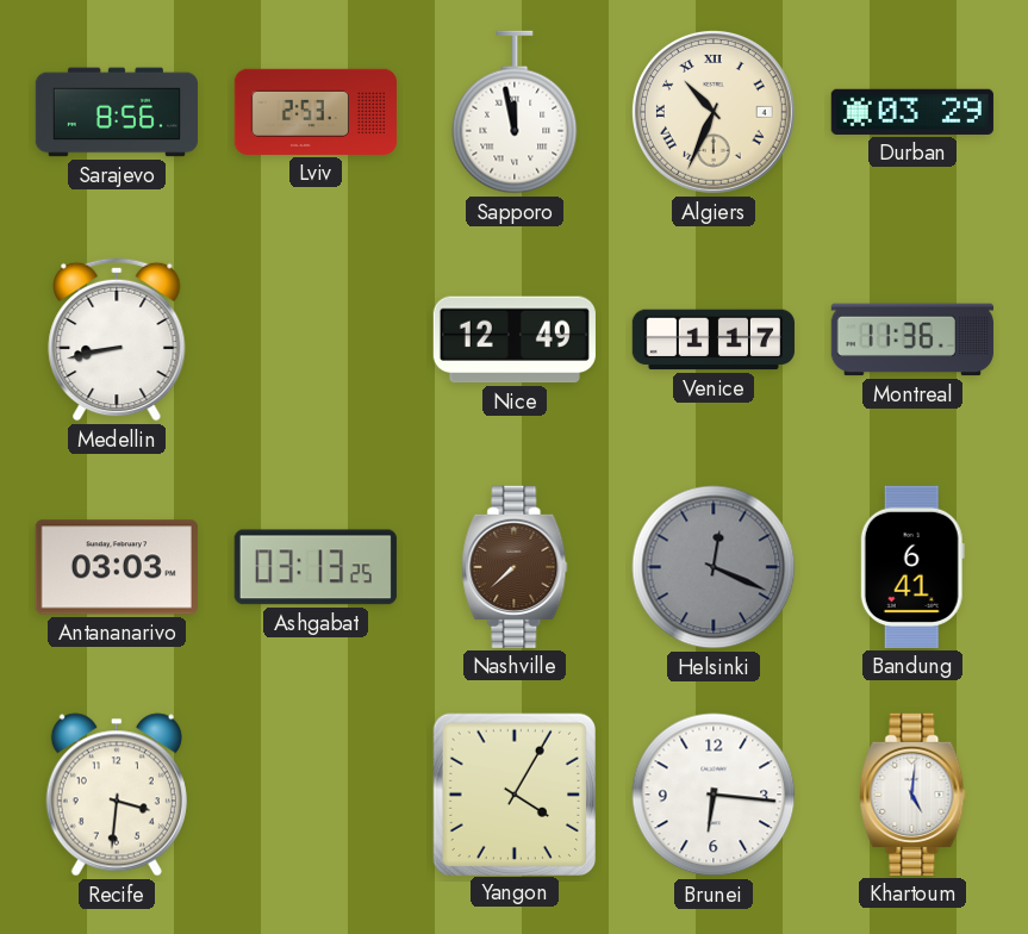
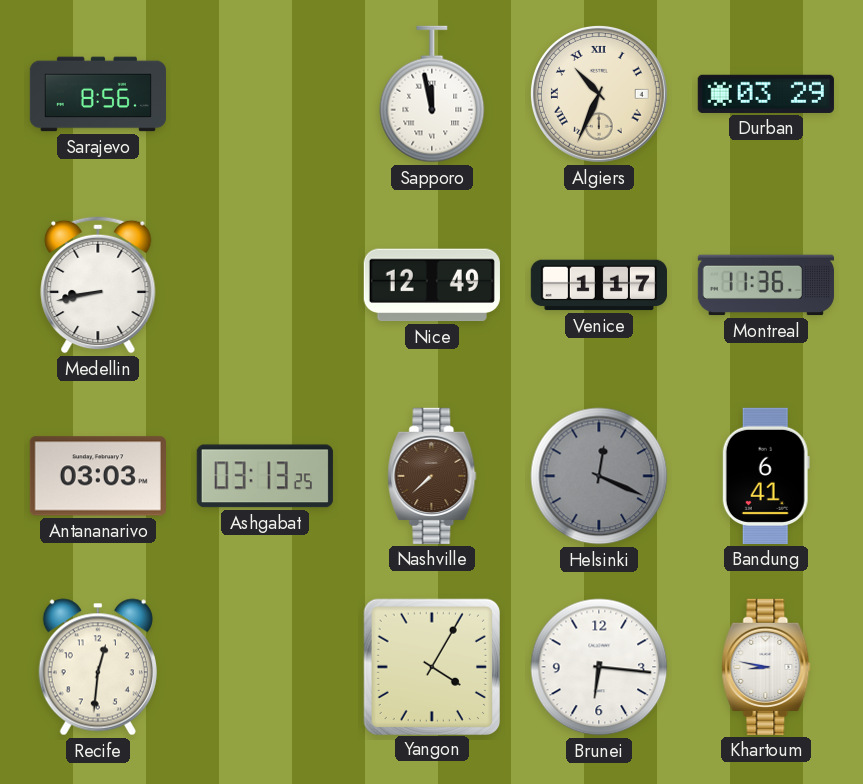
Lviv: 2:53 -> none
Recife: 3:31 -> 12:31
Khartoum: 5:01 -> 8:47
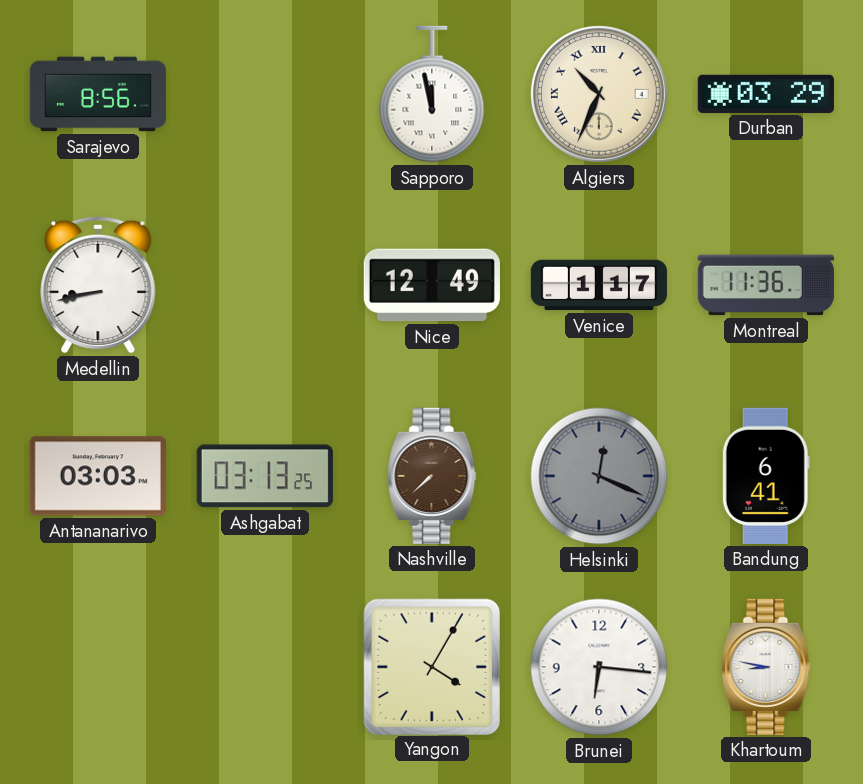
Recife: 12:31 -> none
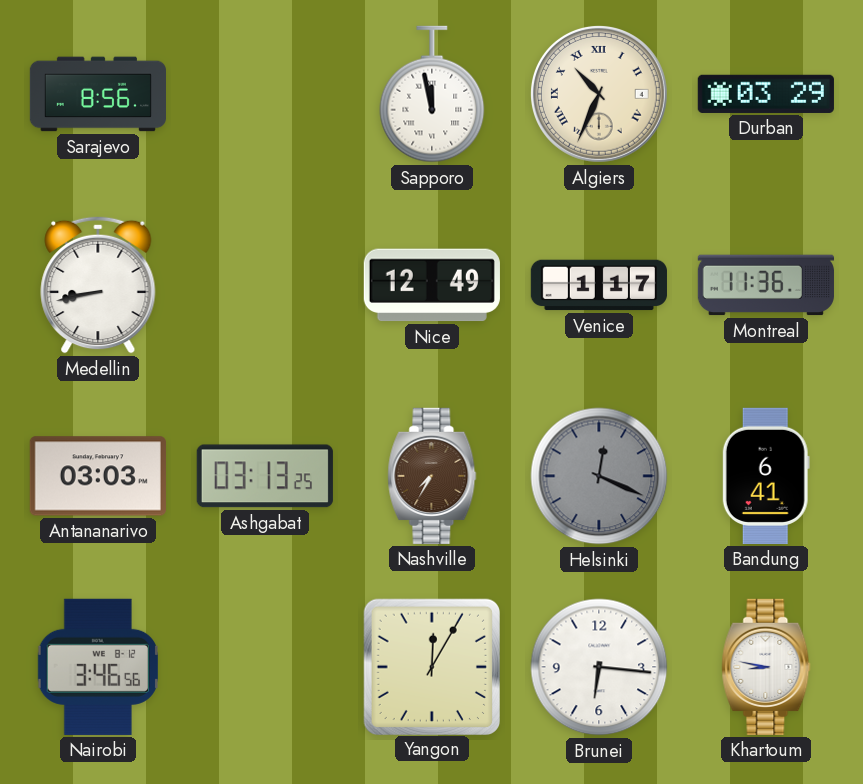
Nashville: 7:38 -> 7:35
Nairobi: none -> 3:46
Yangon: 4:05 -> 12:05
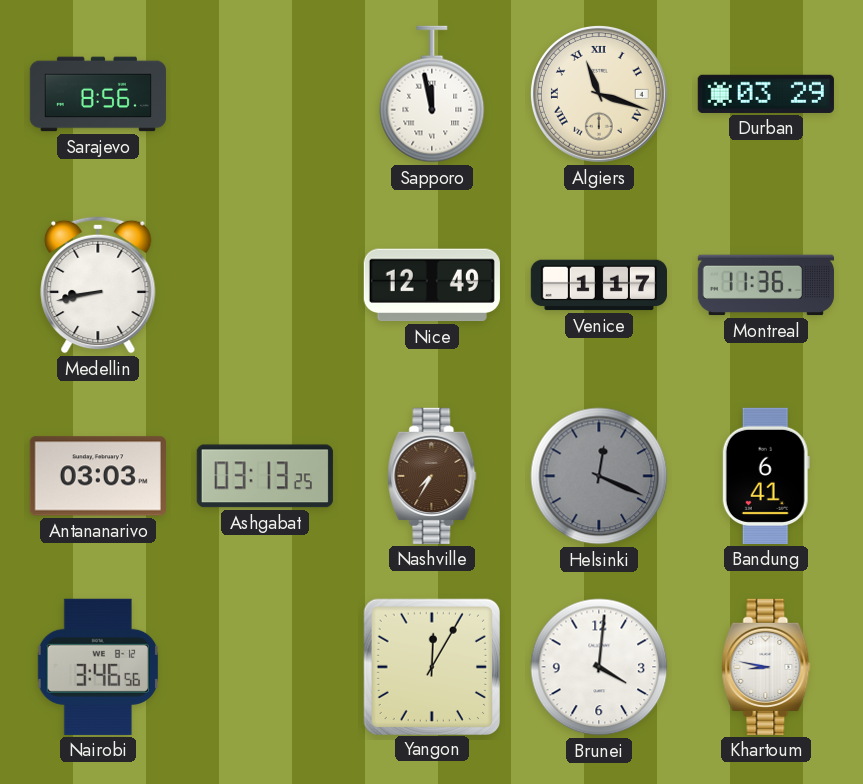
Algiers: 10:34 -> 11:18
Brunei: 6:16 -> 4:01
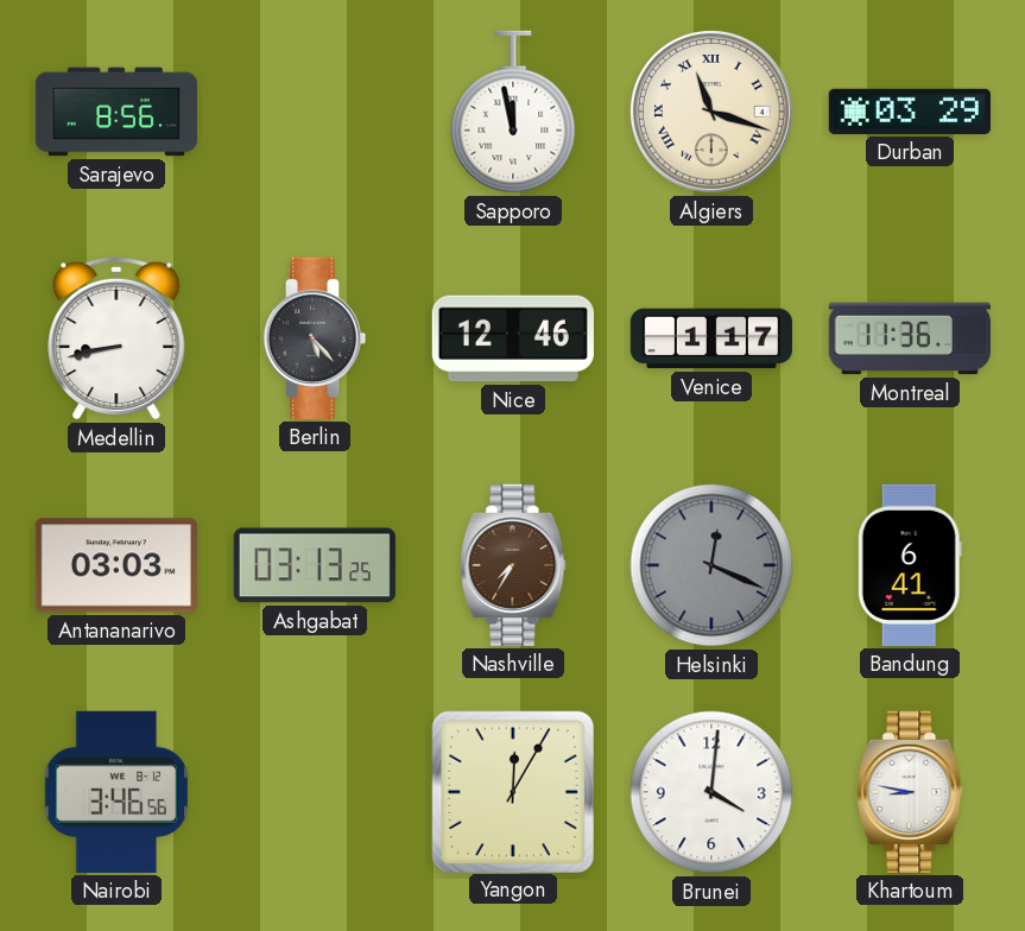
Berlin: none -> 5:23
Nice: 12:49 -> 12:46
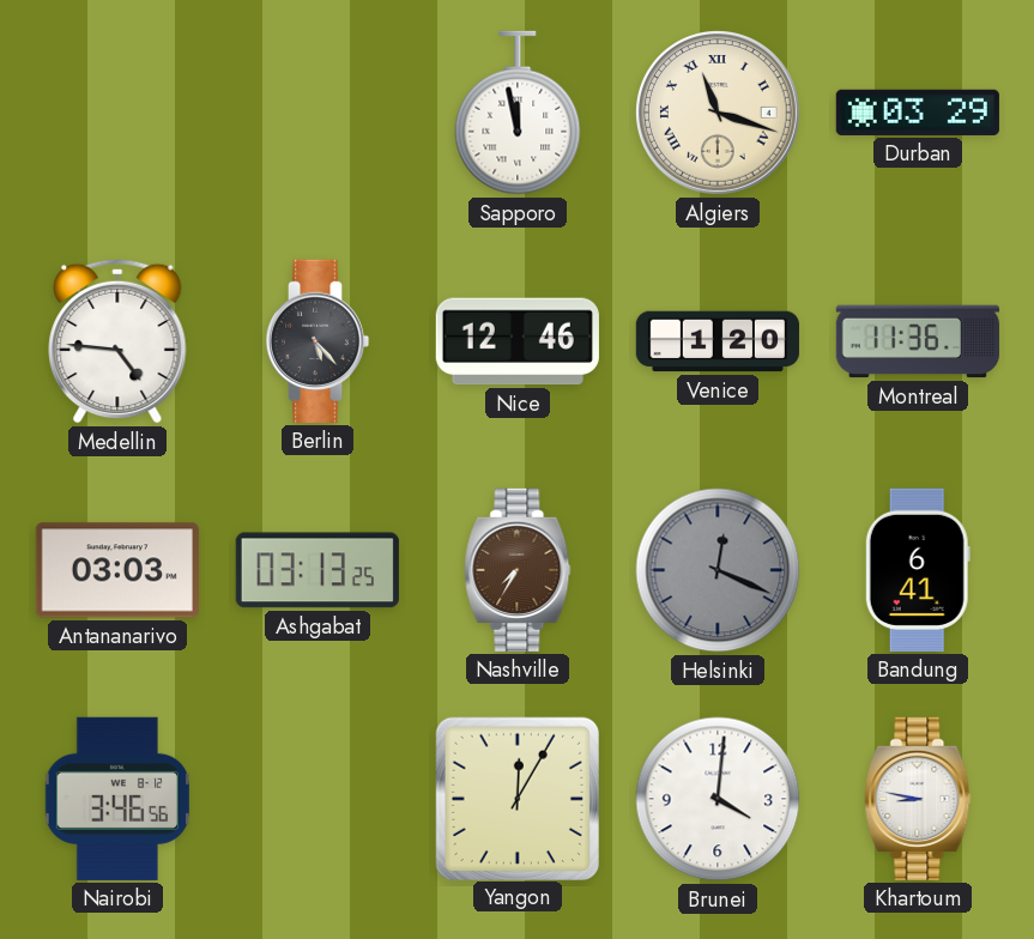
Sarajevo: 8:56 -> none
Medellin: 8:43 -> 4:46
Venice: 1:17 -> 1:20
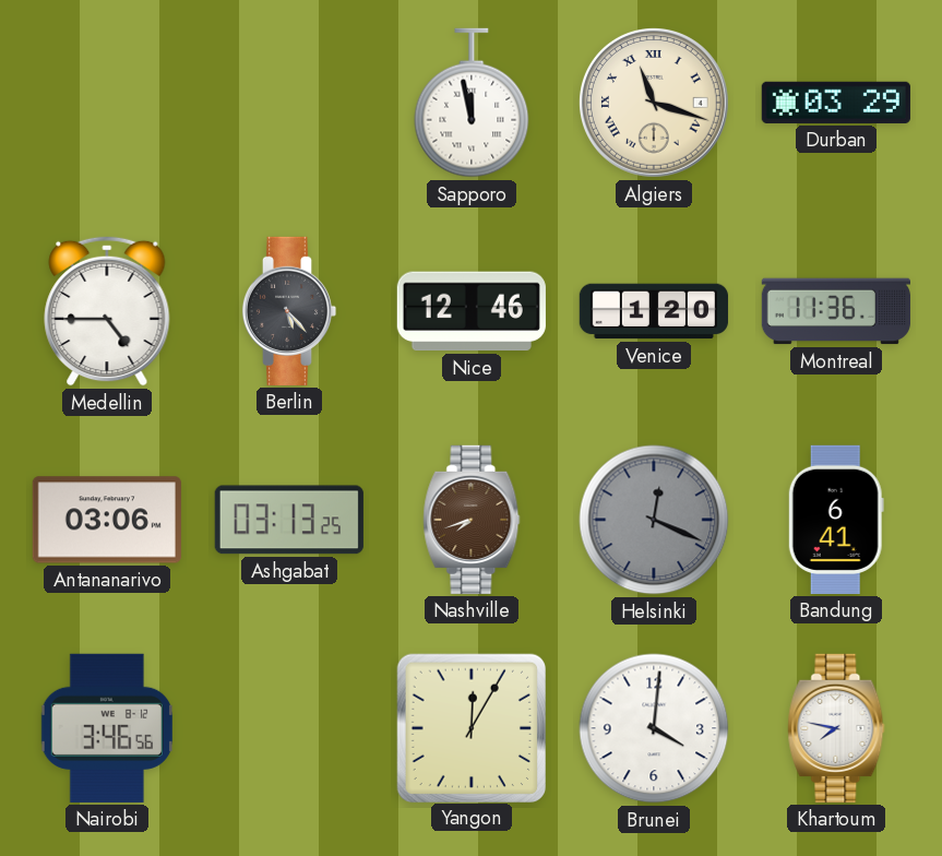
Medellin: 4:46 -> 4:45
Antananarivo: 03:03 -> 03:06
Nashville: 7:35 -> 7:42
Khartoum: 8:47 -> 7:47
